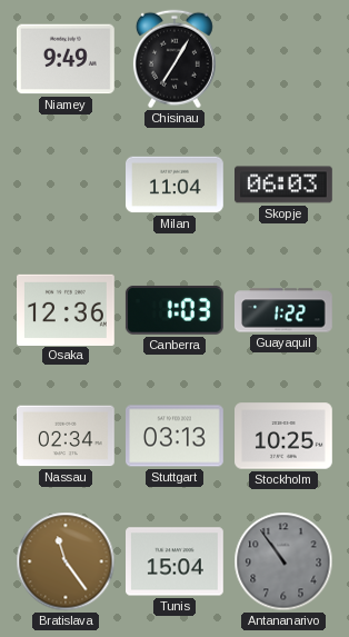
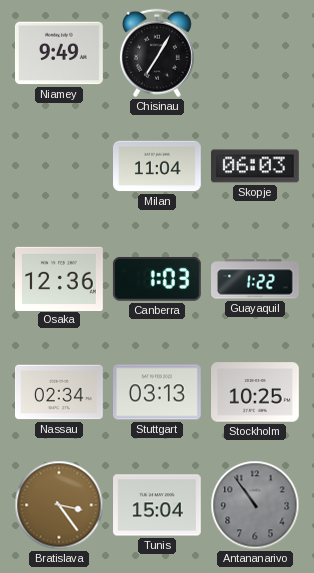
Bratislava: 11:24 -> 3:24
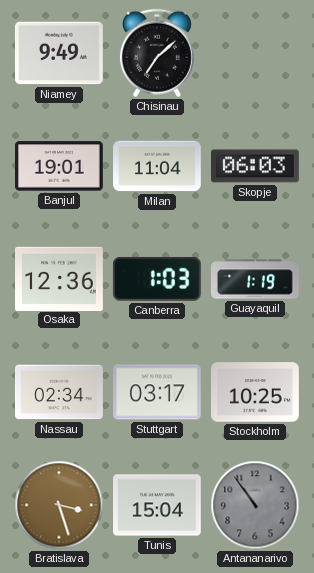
Chisinau: 7:05 -> 7:08
Banjul: none -> 19:01
Guayaquil: 1:22 -> 1:19
Stuttgart: 03:13 -> 03:17
Bratislava: 3:24 -> 3:27
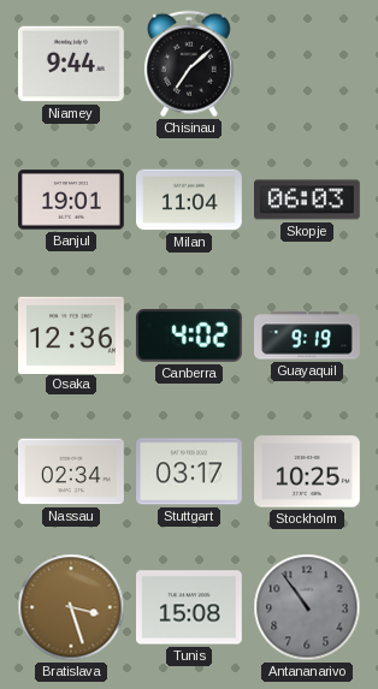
Niamey: 9:49 -> 9:44
Canberra: 1:03 -> 4:02
Guayaquil: 1:19 -> 9:19
Tunis: 15:04 -> 15:08
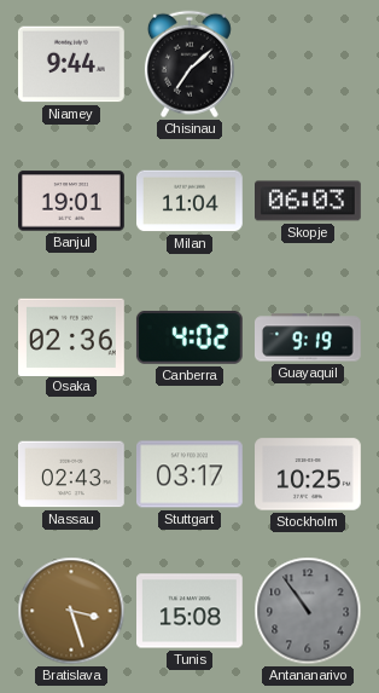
Osaka: 12:36 -> 02:36
Nassau: 02:34 -> 02:43
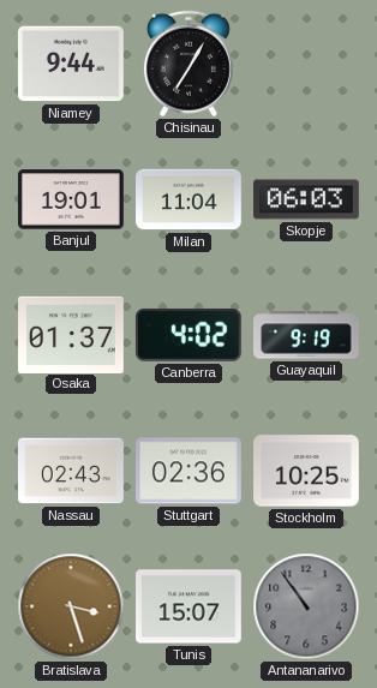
Chisinau: 7:08 -> 7:05
Osaka: 02:36 -> 01:37
Stuttgart: 03:17 -> 02:36
Tunis: 15:08 -> 15:07
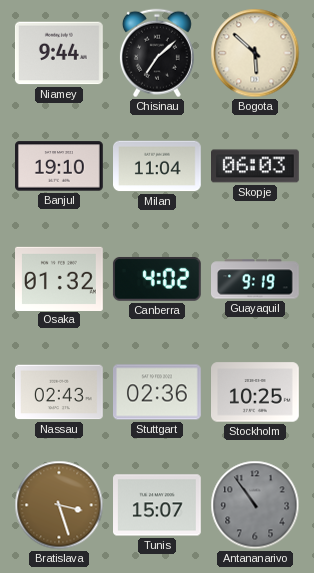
Chisinau: 7:05 -> 7:08
Bogota: none -> 5:52
Banjul: 19:01 -> 19:10
Osaka: 01:37 -> 01:32
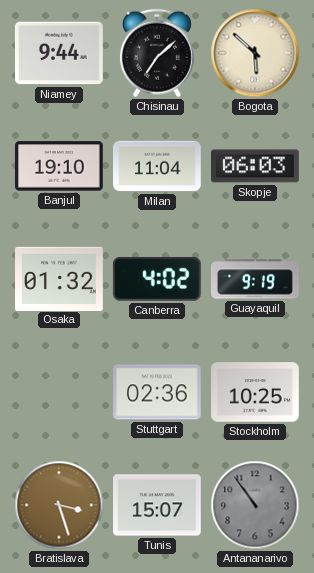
Nassau: 02:43 -> none
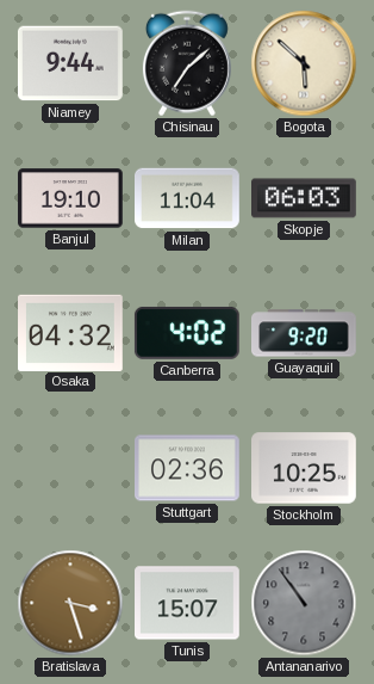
Osaka: 01:32 -> 04:32
Guayaquil: 9:19 -> 9:20
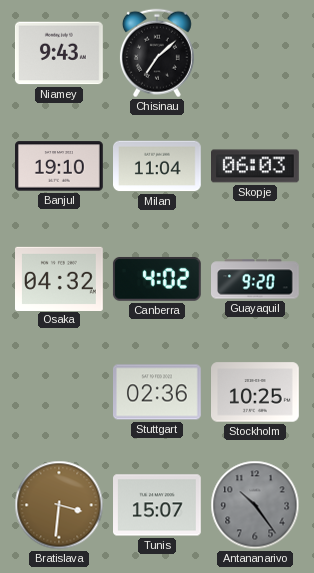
Niamey: 9:44 -> 9:43
Bogota: 5:52 -> none
Bratislava: 3:27 -> 3:31
Antananarivo: 10:54 -> 10:24
